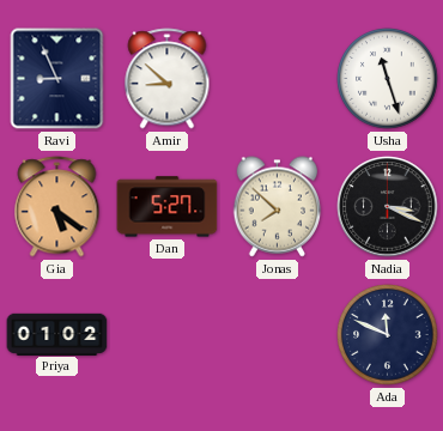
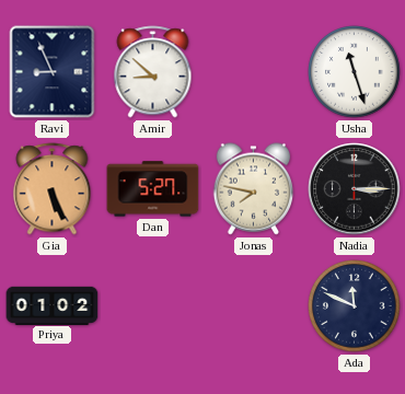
Gia: 5:21 -> 5:26
Jonas: 7:52 -> 7:47
Nadia: 3:19 -> 3:15
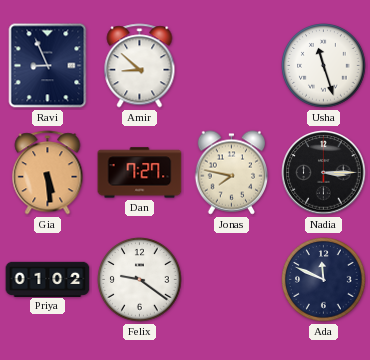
Gia: 5:26 -> 5:29
Dan: 5:27 -> 7:27
Felix: none -> 9:21
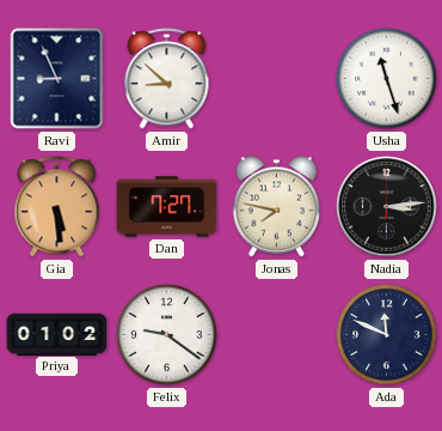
Nadia: 3:15 -> 3:14
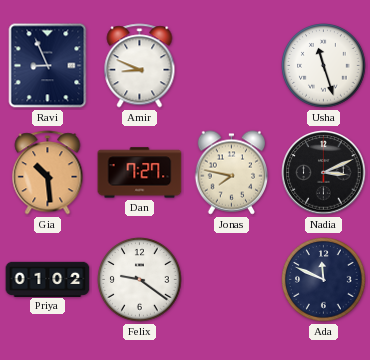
Amir: 8:52 -> 8:49
Gia: 5:29 -> 10:29
Nadia: 3:14 -> 3:11
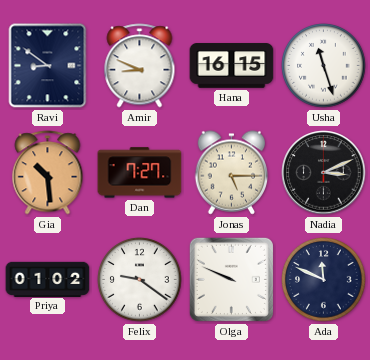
Ravi: 8:56 -> 8:51
Hana: none -> 16:15
Jonas: 7:47 -> 5:15
Olga: none -> 9:49
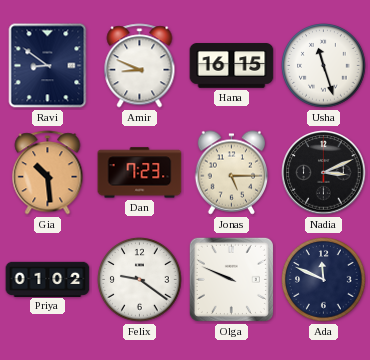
Dan: 7:27 -> 7:23
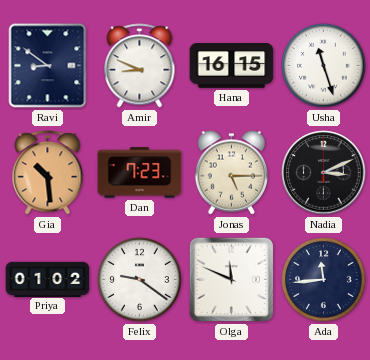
Olga: 9:49 -> 11:49
Ada: 11:49 -> 11:44
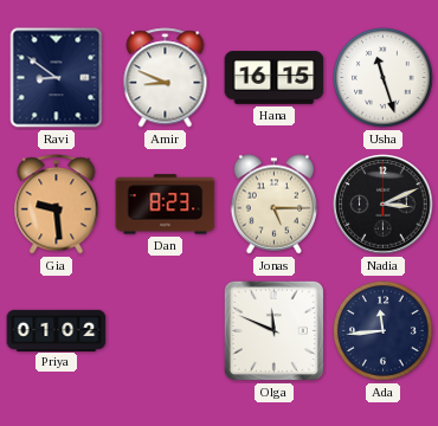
Gia: 10:29 -> 9:29
Dan: 7:23 -> 8:23
Felix: 9:21 -> none
